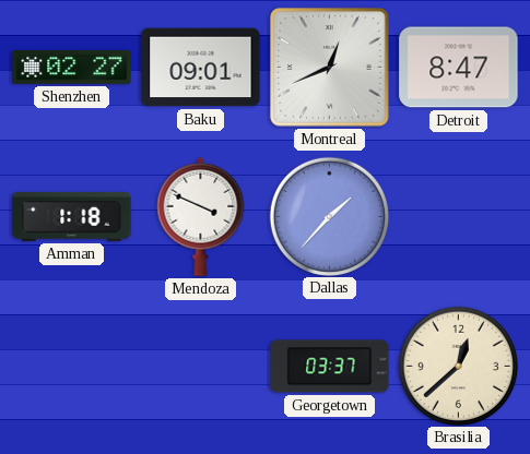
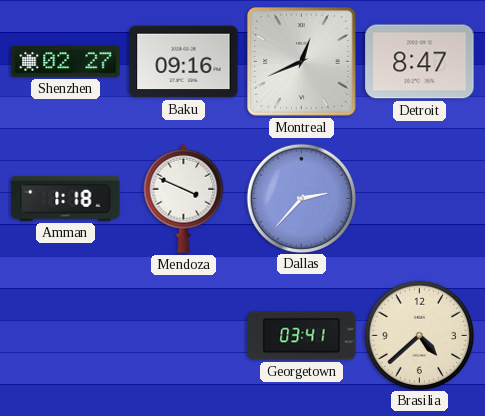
Baku: 09:01 -> 09:16
Dallas: 1:37 -> 2:37
Georgetown: 03:37 -> 03:41
Brasilia: 12:38 -> 4:38
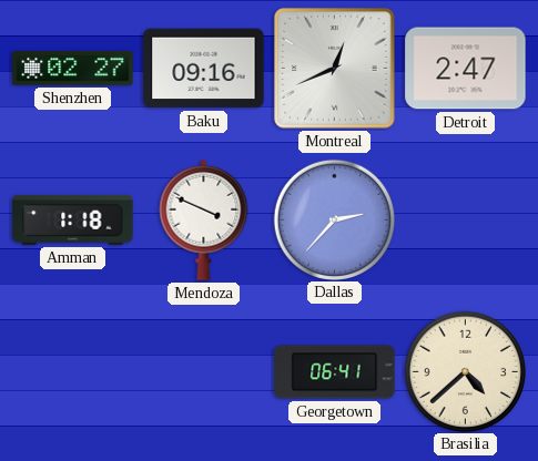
Detroit: 8:47 -> 2:47
Georgetown: 03:41 -> 06:41
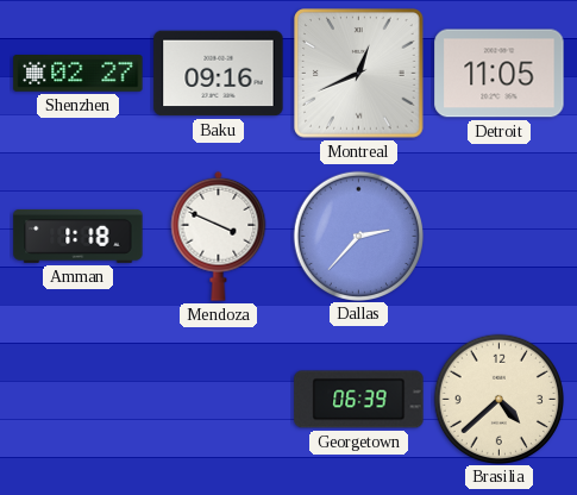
Detroit: 2:47 -> 11:05
Georgetown: 06:41 -> 06:39
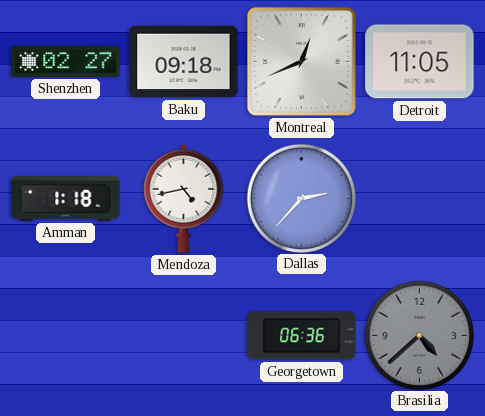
Baku: 09:16 -> 09:18
Mendoza: 3:49 -> 4:43
Georgetown: 06:39 -> 06:36
Brasilia dial: cream -> grey
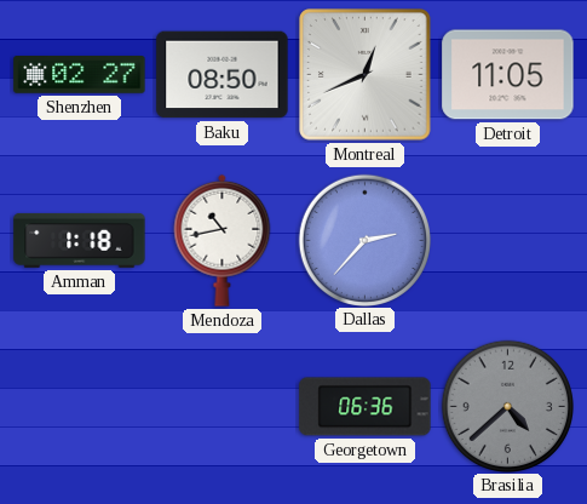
Baku: 09:18 -> 08:50
Mendoza: 4:43 -> 10:43
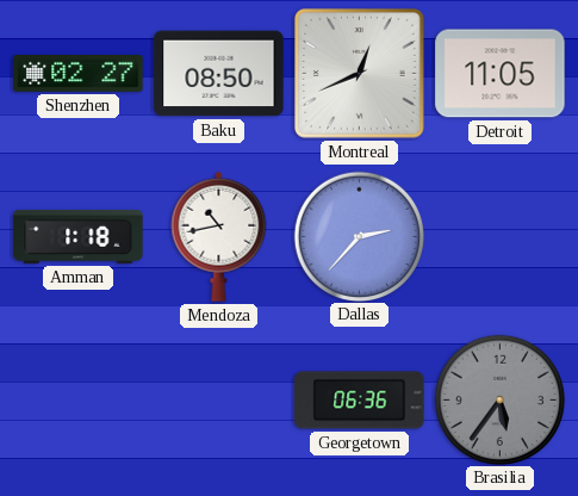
Brasilia: 4:38 -> 5:36
